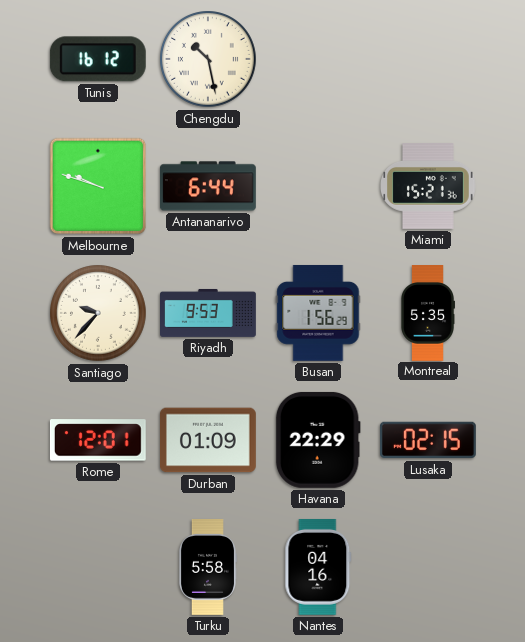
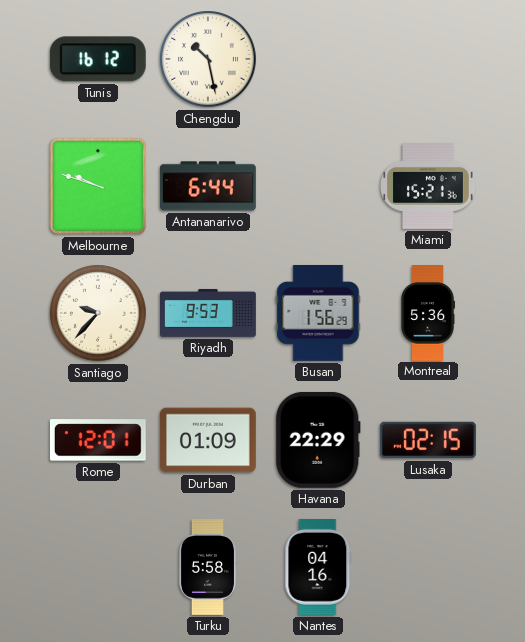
Montreal: 5:35 -> 5:36
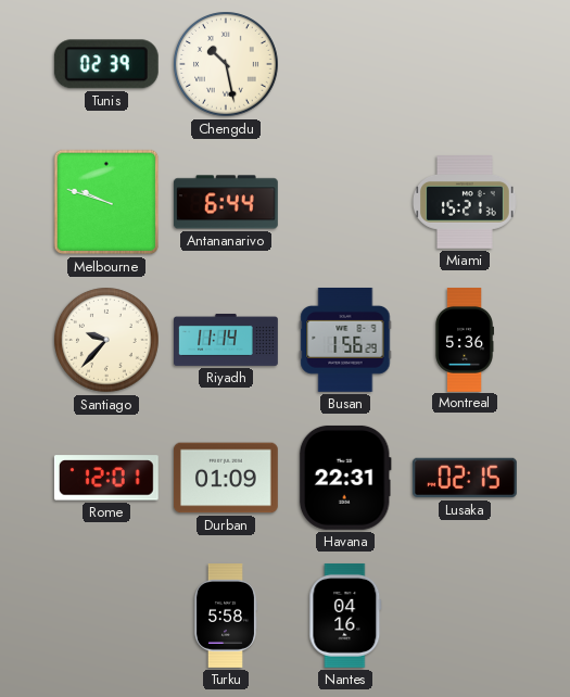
Tunis: 16:12 -> 02:39
Riyadh: 9:53 -> 11:14
Havana: 22:29 -> 22:31
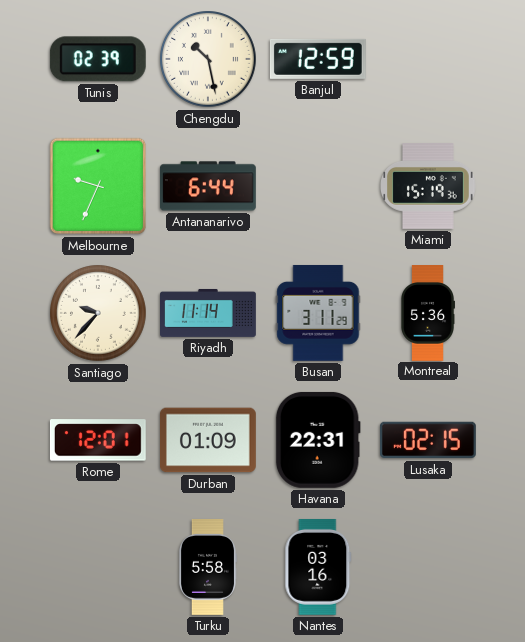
Banjul: none -> 12:59
Melbourne: 9:48 -> 9:34
Miami: 15:21 -> 15:19
Busan: 1:56 -> 3:11
Nantes: 04:16 -> 03:16
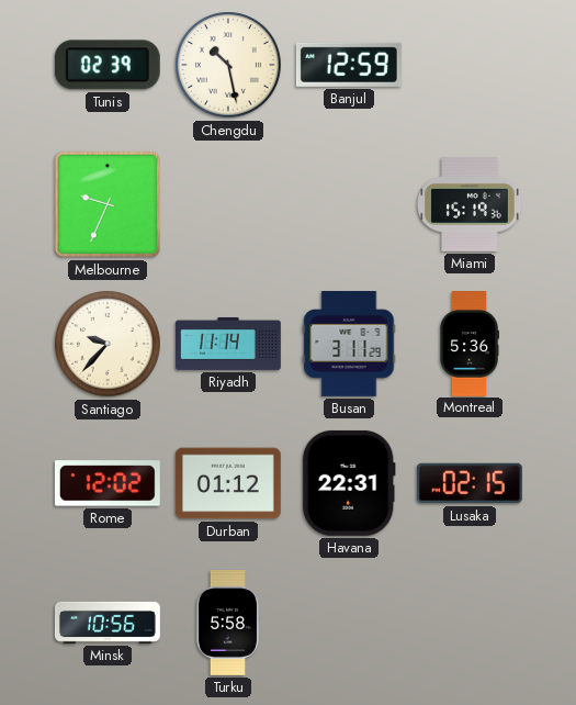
Antananarivo: 6:44 -> none
Rome: 12:01 -> 12:02
Durban: 01:09 -> 01:12
Minsk: none -> 10:56
Nantes: 03:16 -> none
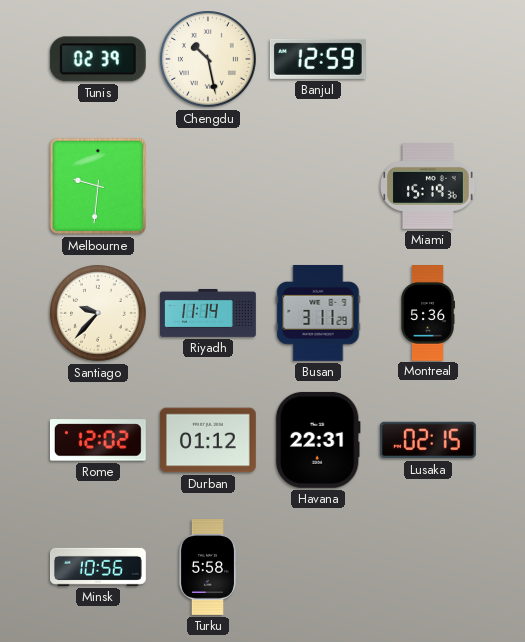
Melbourne: 9:34 -> 9:31
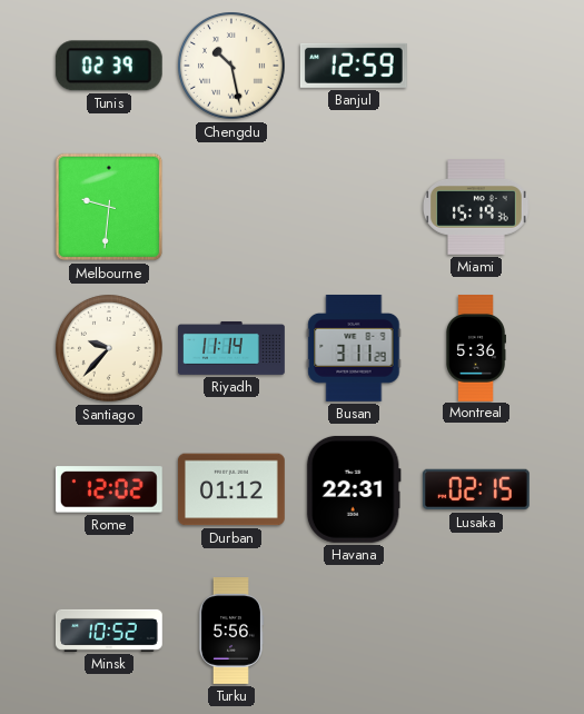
Minsk: 10:56 -> 10:52
Turku: 5:58 -> 5:56
